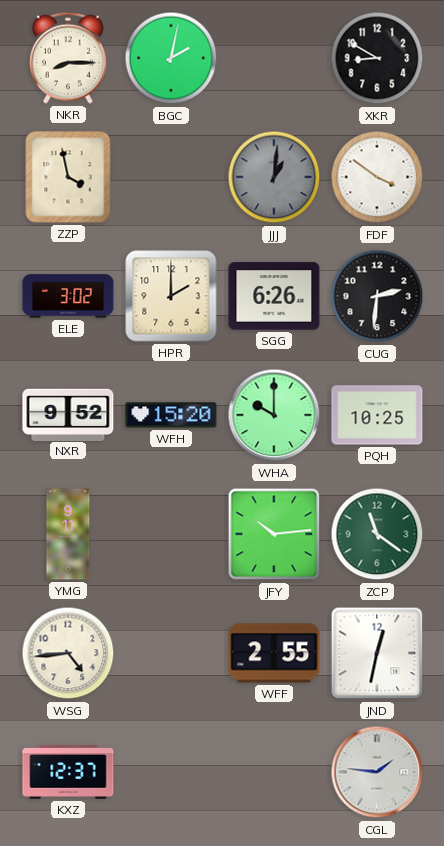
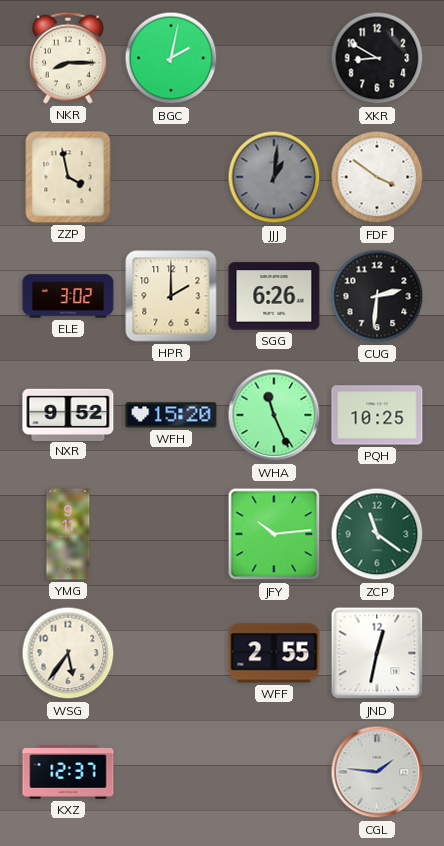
WHA: 10:00 -> 11:26
WSG: 4:44 -> 5:36
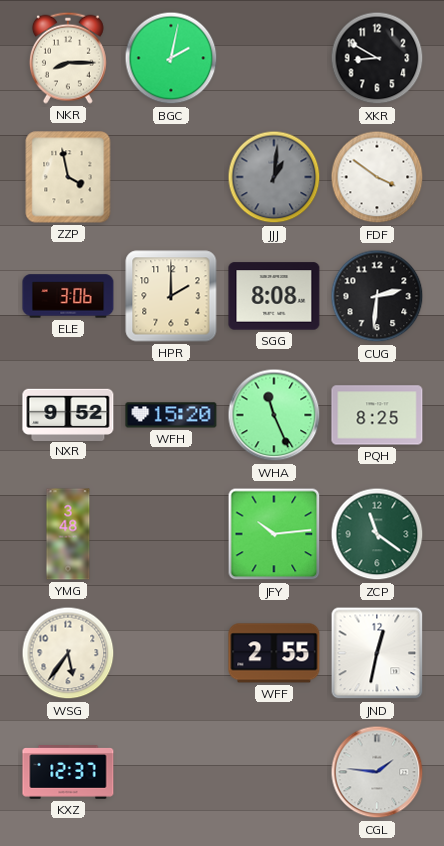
ELE: 3:02 -> 3:06
SGG: 6:26 -> 8:08
PQH: 10:25 -> 8:25
YMG: 9:11 -> 3:48
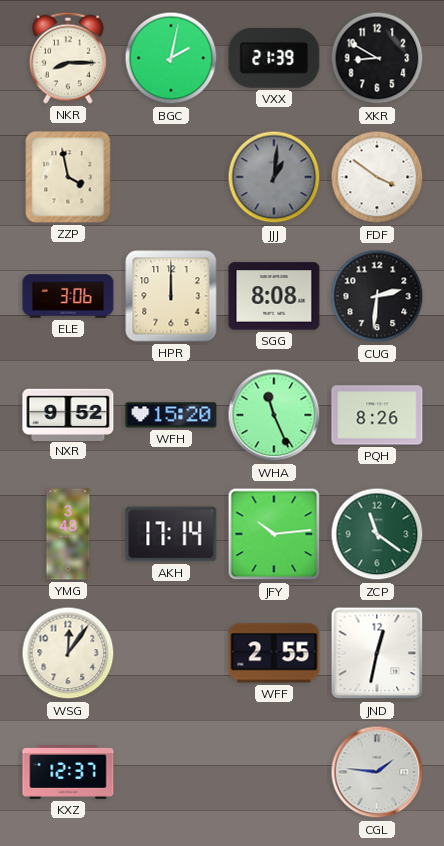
VXX: none -> 21:39
HPR: 2:00 -> 12:00
PQH: 8:25 -> 8:26
AKH: none -> 17:14
WSG: 5:36 -> 12:06
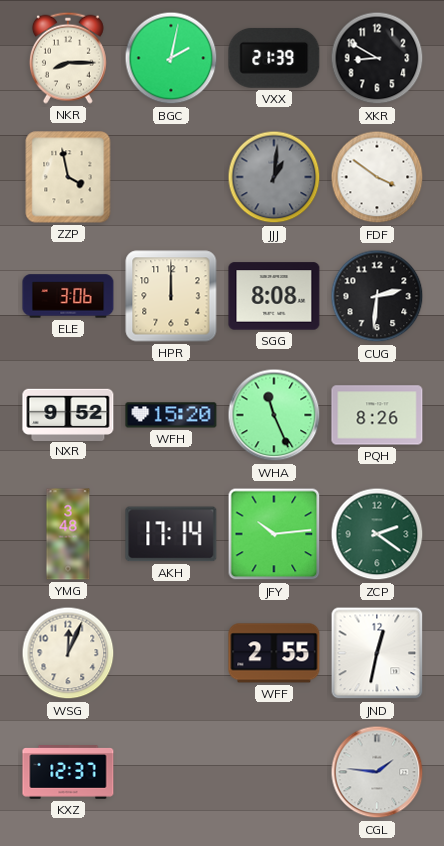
ZCP: 11:21 -> 2:21
WSG: 12:06 -> 12:04
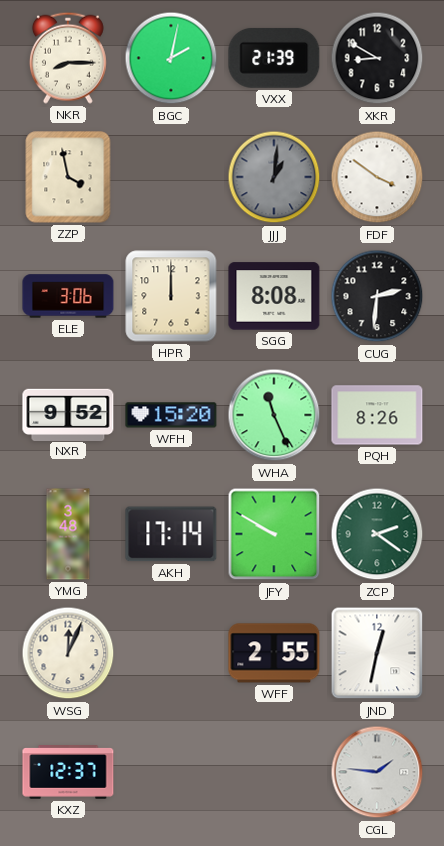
JFY: 10:14 -> 9:50
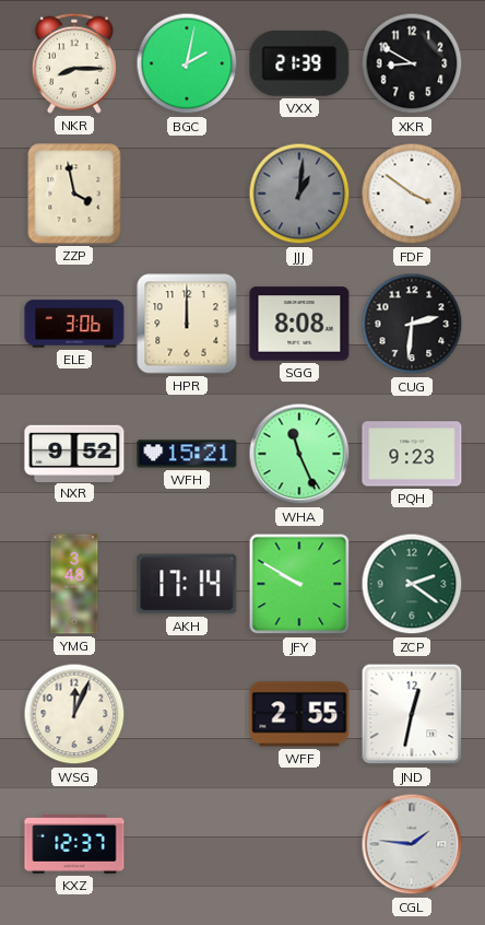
WFH: 15:20 -> 15:21
PQH: 8:26 -> 9:23
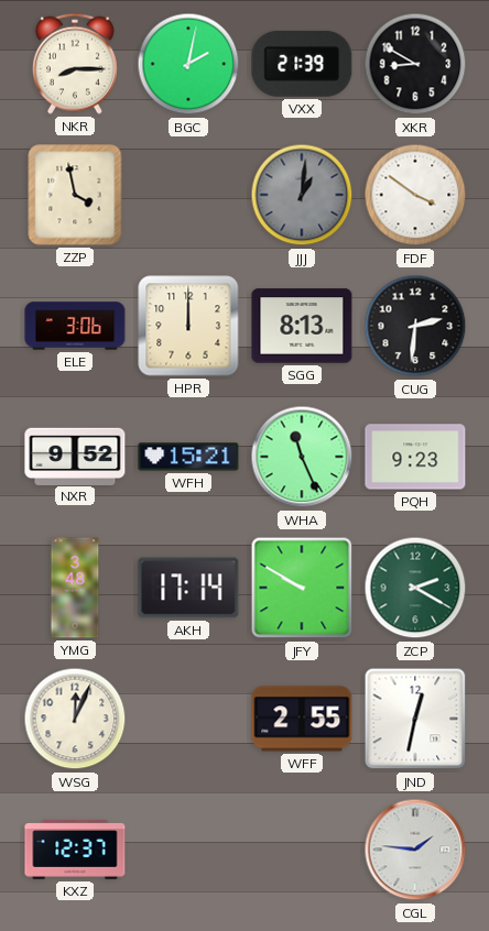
SGG: 8:08 -> 8:13
ZCP: 2:21 -> 2:20
